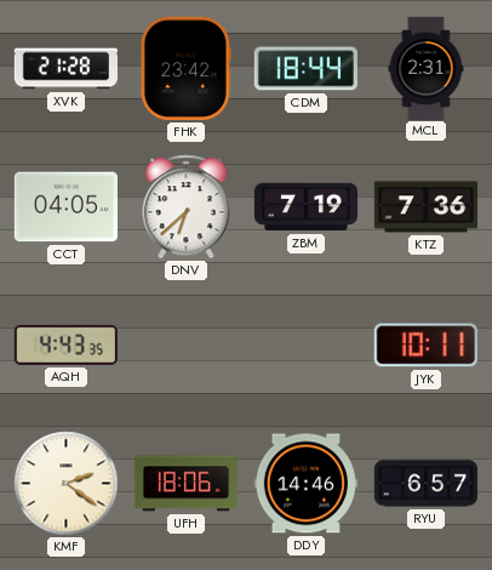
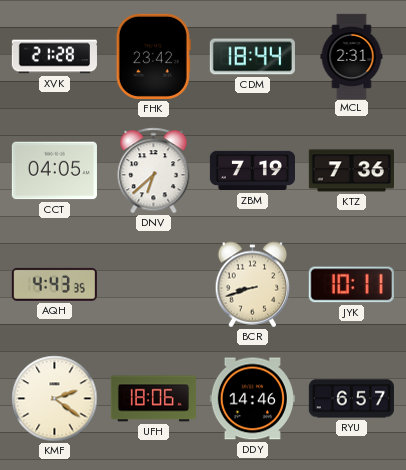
BCR: none -> 8:42
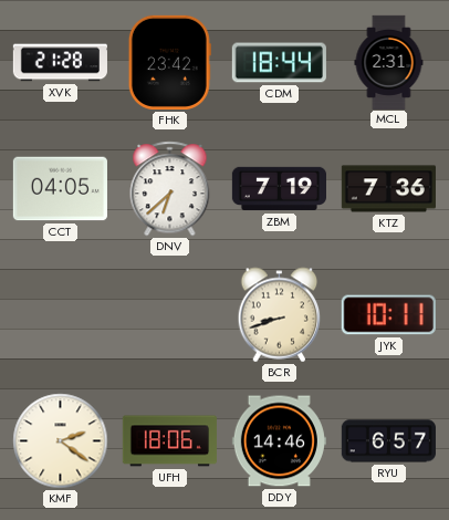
AQH: 4:43 -> none
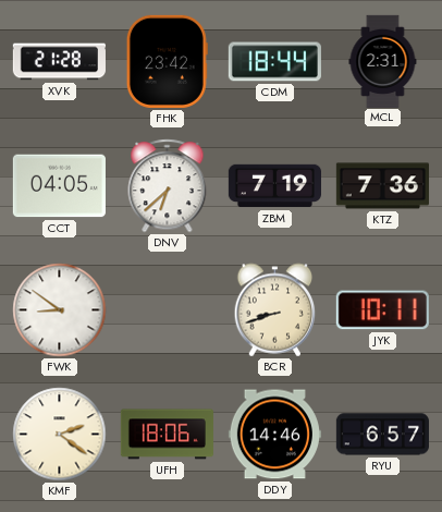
FWK: none -> 8:51
